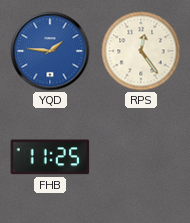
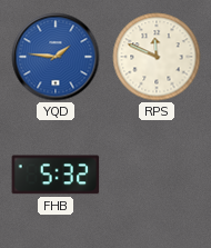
RPS: 12:24 -> 11:49
FHB: 11:25 -> 5:32
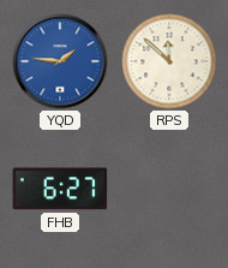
RPS: 11:49 -> 11:52
FHB: 5:32 -> 6:27
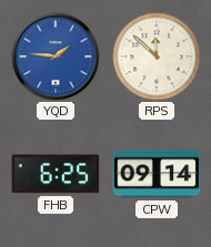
FHB: 6:27 -> 6:25
CPW: none -> 09:14
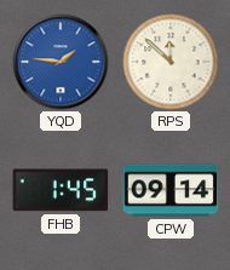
FHB: 6:25 -> 1:45
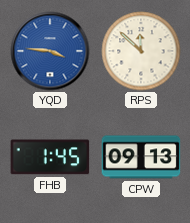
YQD: 1:46 -> 3:46
CPW: 09:14 -> 09:13
